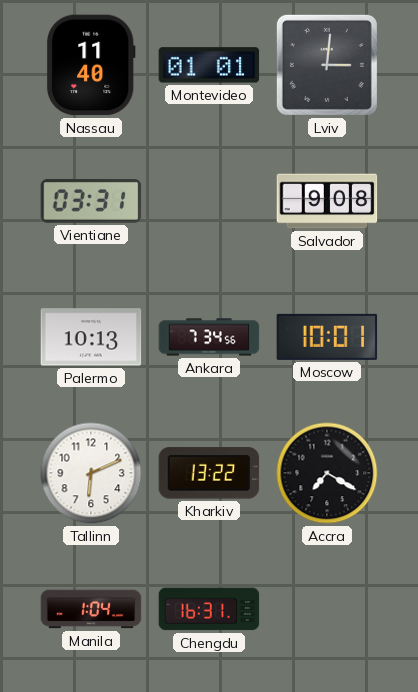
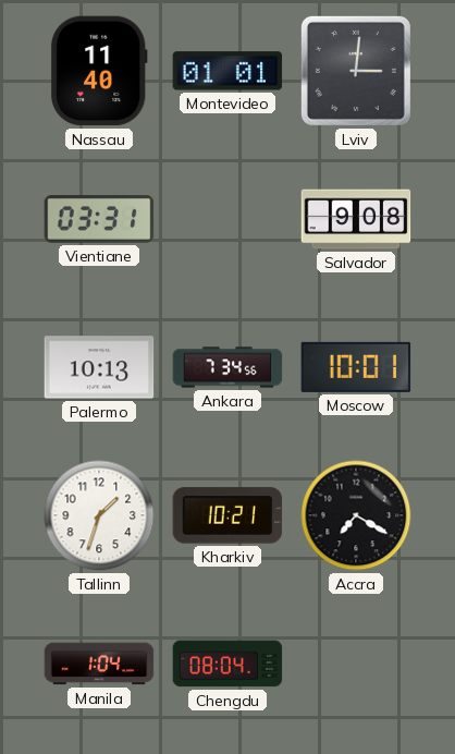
Tallinn: 6:11 -> 1:33
Kharkiv: 13:22 -> 10:21
Chengdu: 16:31 -> 08:04
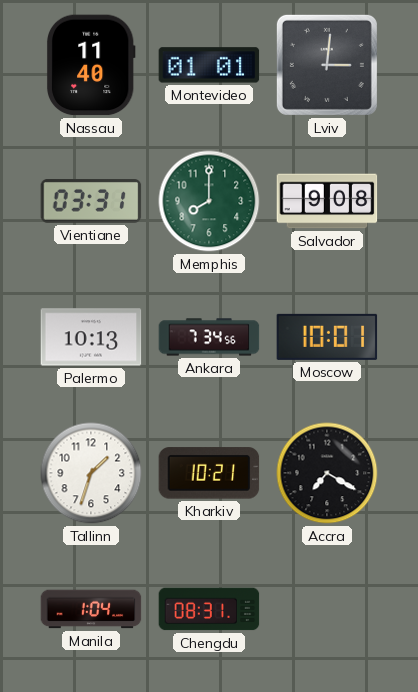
Memphis: none -> 8:00
Chengdu: 08:04 -> 08:31
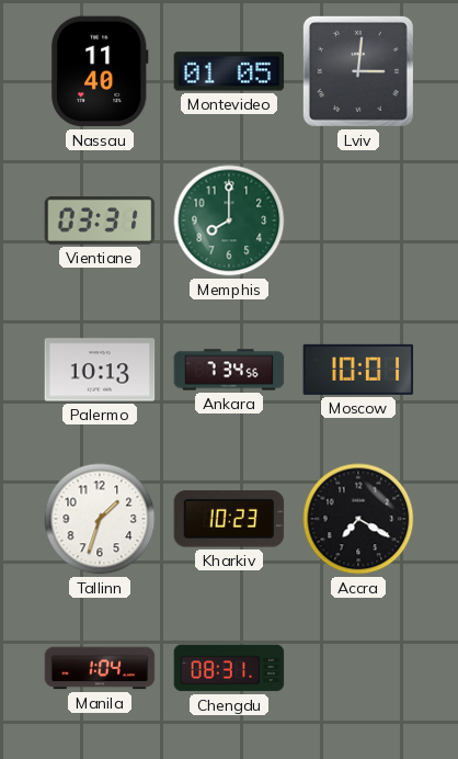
Montevideo: 01:01 -> 01:05
Salvador: 9:08 -> none
Kharkiv: 10:21 -> 10:23
